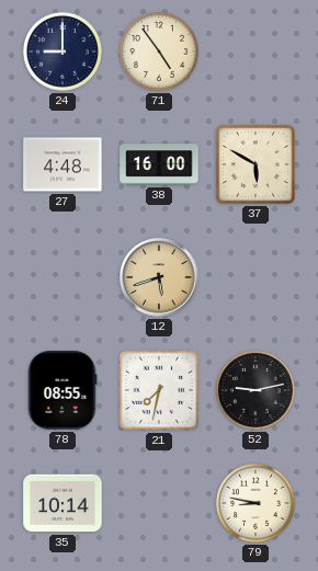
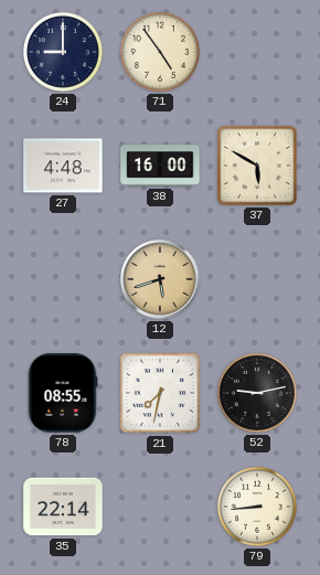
35: 10:14 -> 22:14
79: 8:47 -> 8:44
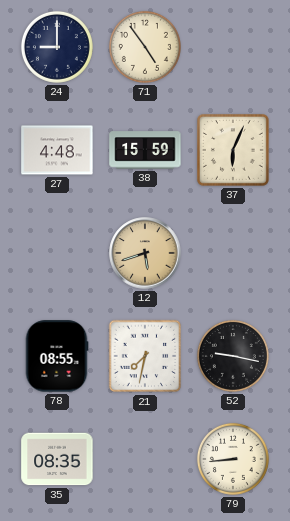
38: 16:00 -> 15:59
37: 5:50 -> 6:04
52: 9:13 -> 9:17
35: 22:14 -> 08:35
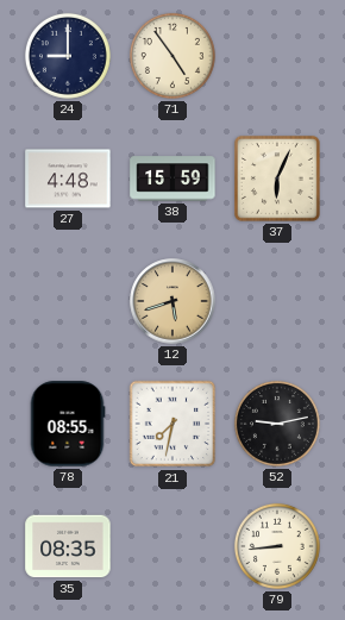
52: 9:17 -> 9:13
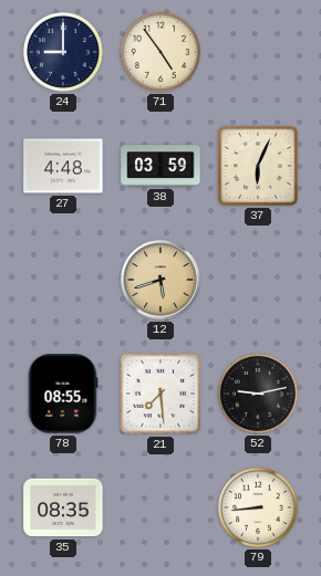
38: 15:59 -> 03:59
21: 7:32 -> 7:29
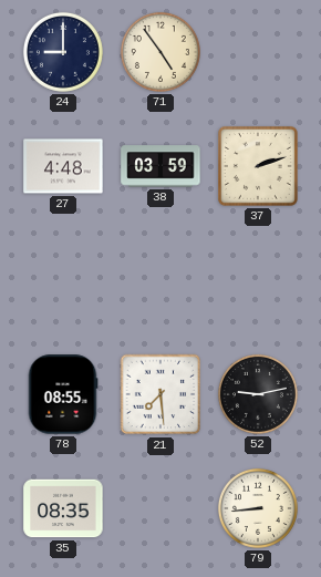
37: 6:04 -> 2:12
12: 5:42 -> none
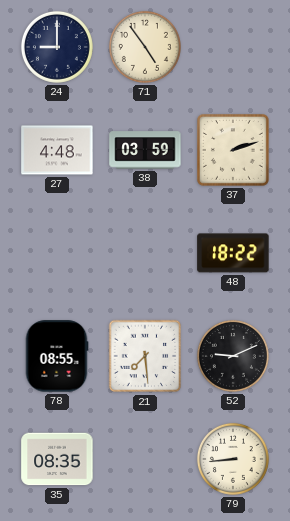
48: none -> 18:22
52: 9:13 -> 9:11
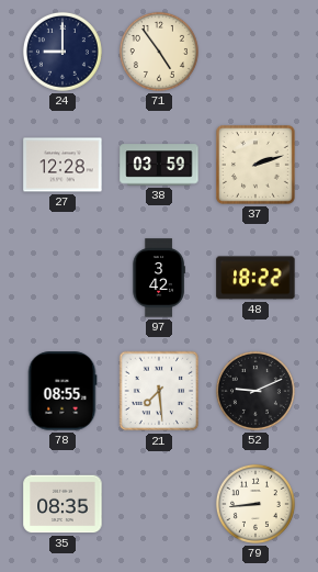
27: 4:48 -> 12:28
97: none -> 3:42
